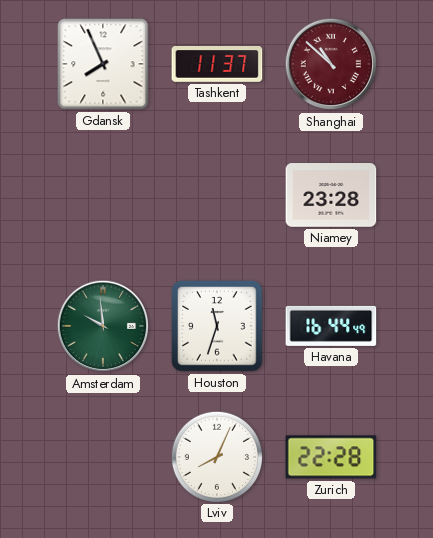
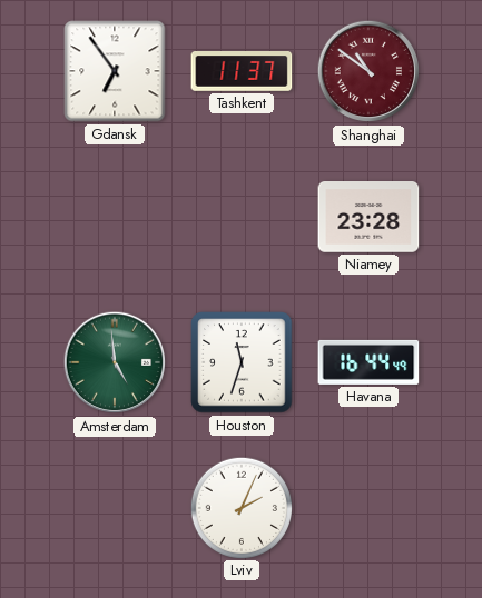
Gdansk: 7:56 -> 6:54
Shanghai: 10:52 -> 10:51
Amsterdam: 9:59 -> 4:59
Lviv: 8:04 -> 2:04
Zurich: 22:28 -> none
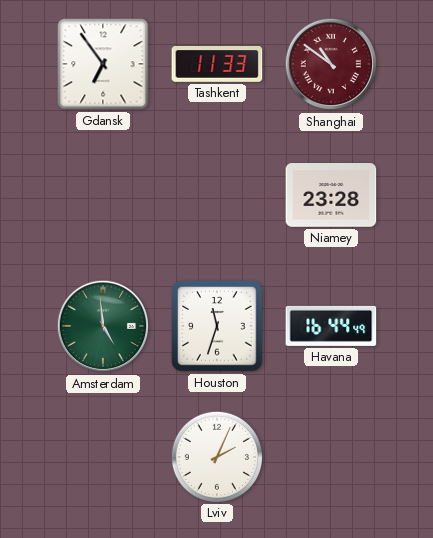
Tashkent: 11:37 -> 11:33
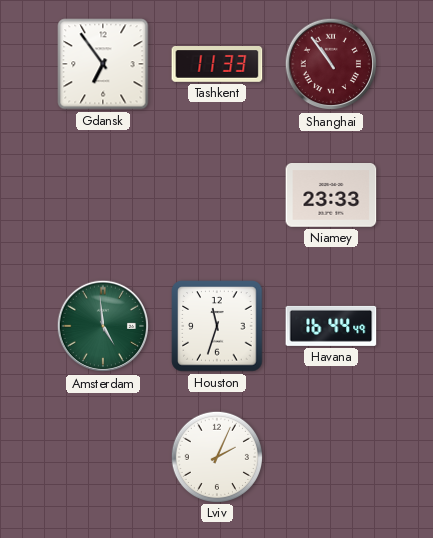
Shanghai: 10:51 -> 10:54
Niamey: 23:28 -> 23:33
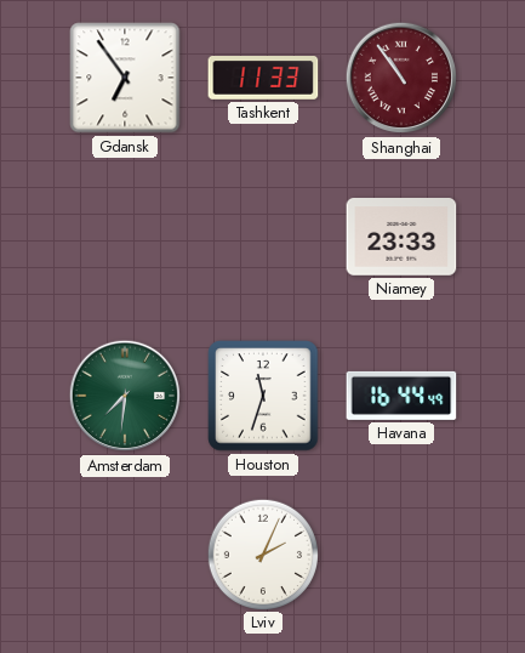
Amsterdam: 4:59 -> 7:31
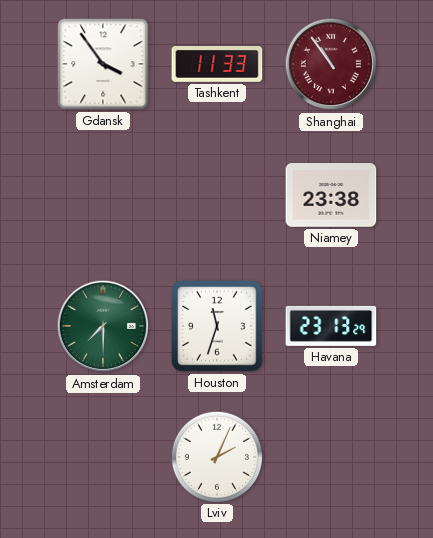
Gdansk: 6:54 -> 3:54
Niamey: 23:33 -> 23:38
Amsterdam: 7:31 -> 7:30
Havana: 16:44 -> 23:13
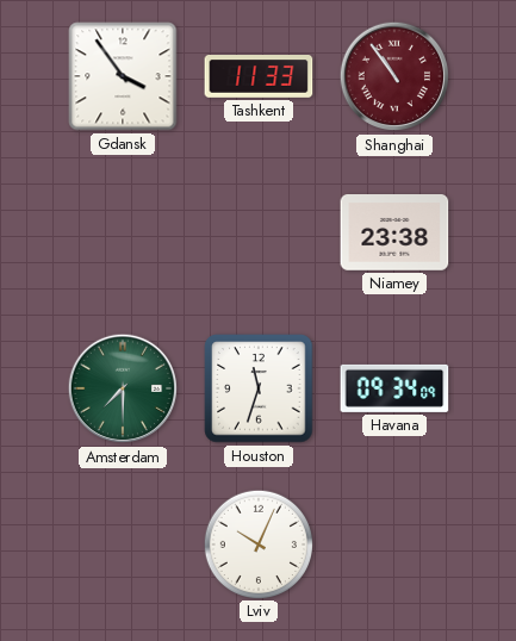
Havana: 23:13 -> 09:34
Lviv: 2:04 -> 10:04
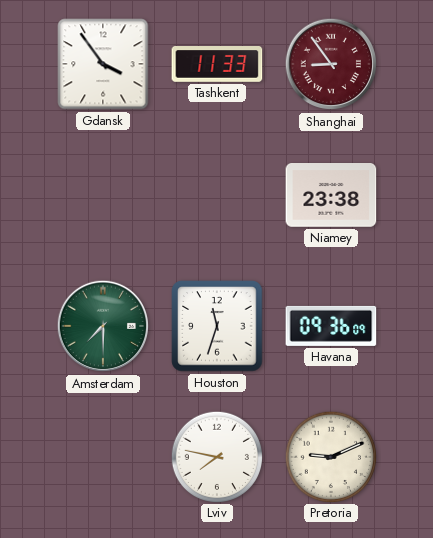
Shanghai: 10:54 -> 8:54
Havana: 09:34 -> 09:36
Lviv: 10:04 -> 7:47
Pretoria: none -> 9:11
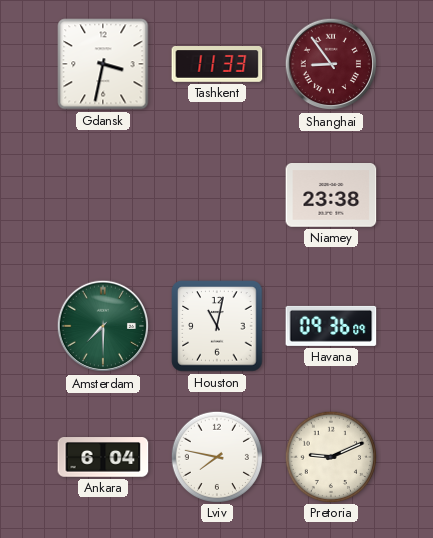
Gdansk: 3:54 -> 3:32
Houston: 11:33 -> 11:02
Ankara: none -> 6:04
